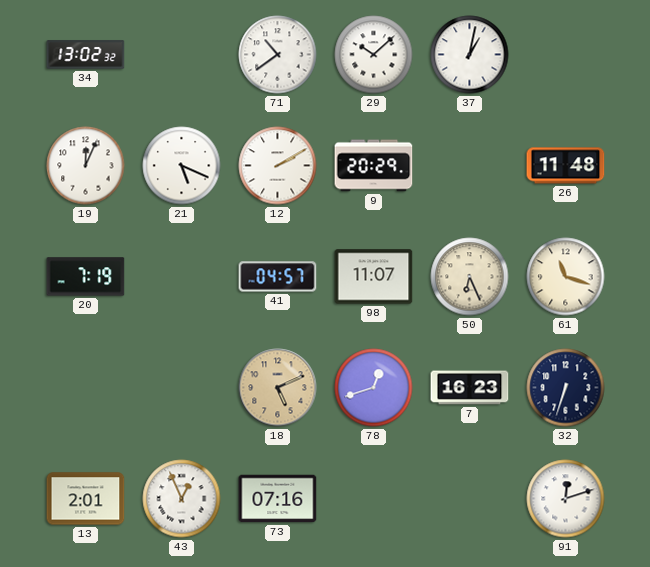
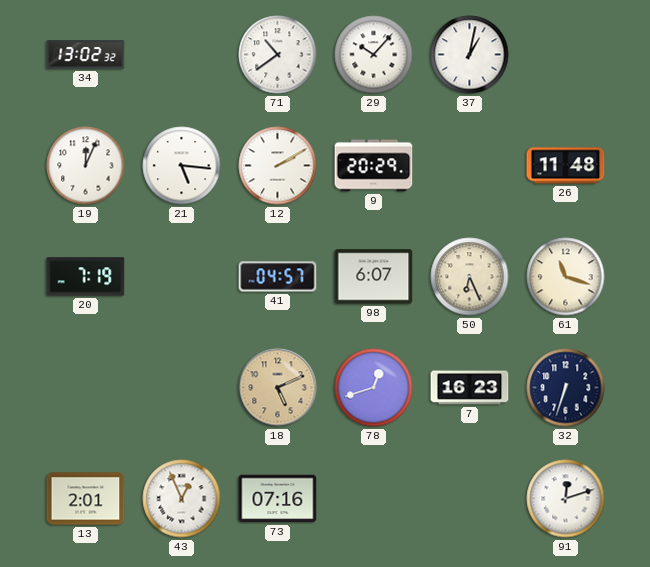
29: 10:08 -> 10:07
21: 5:19 -> 5:16
98: 11:07 -> 6:07
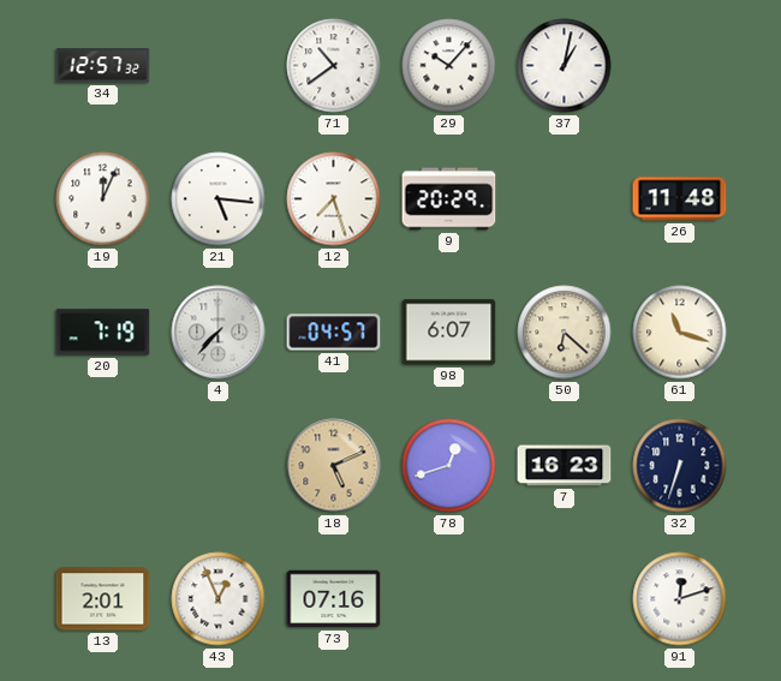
34: 13:02 -> 12:57
12: 2:10 -> 7:27
4: none -> 7:37
50: 6:26 -> 6:22
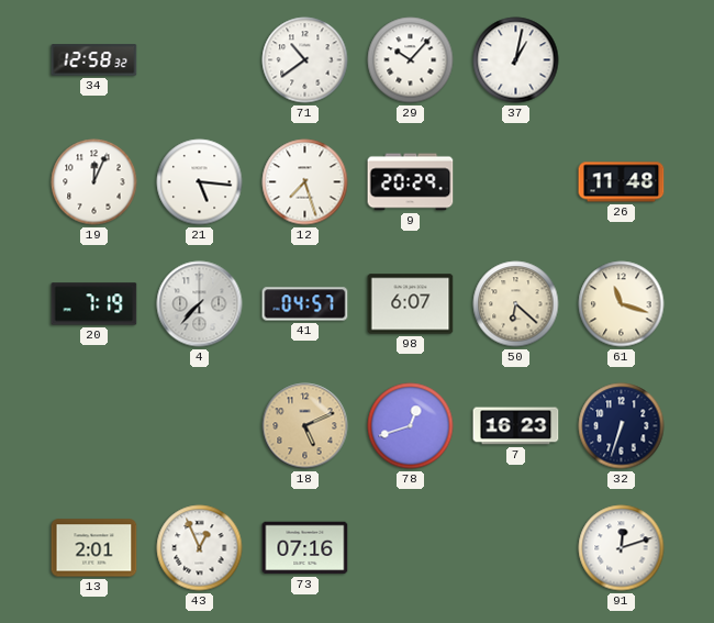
34: 12:57 -> 12:58
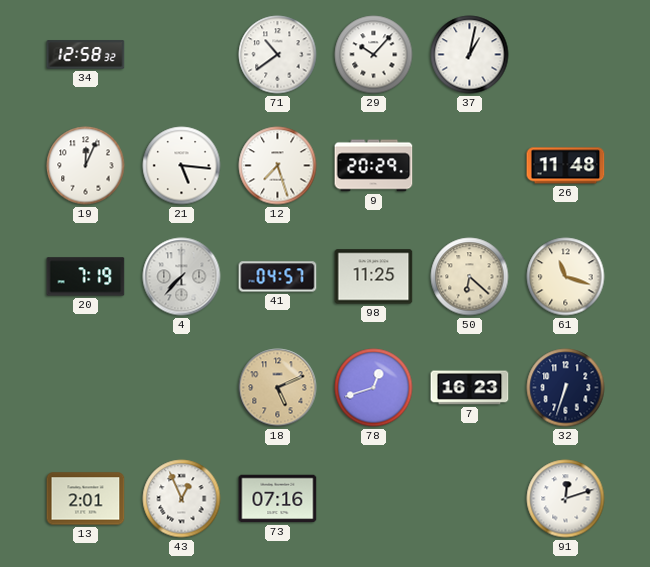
98: 6:07 -> 11:25
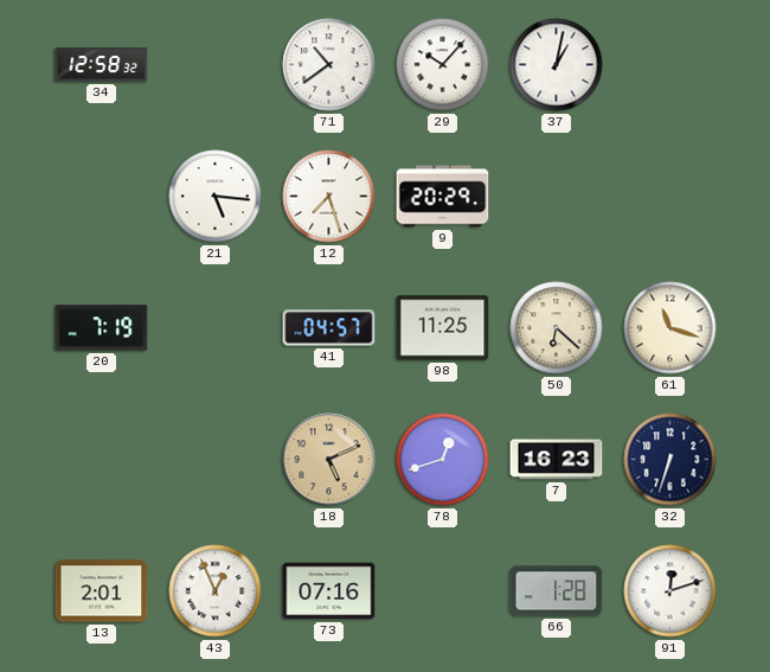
19: 12:04 -> none
26: 11:48 -> none
4: 7:37 -> none
66: none -> 1:28
